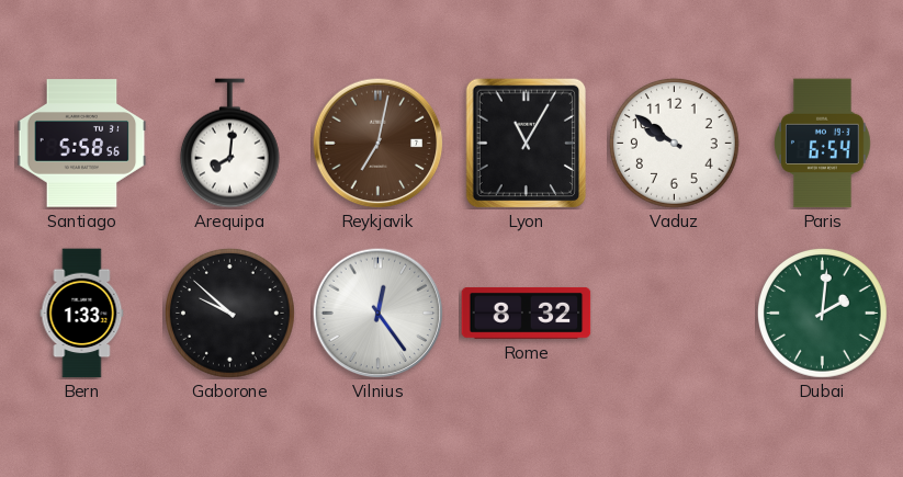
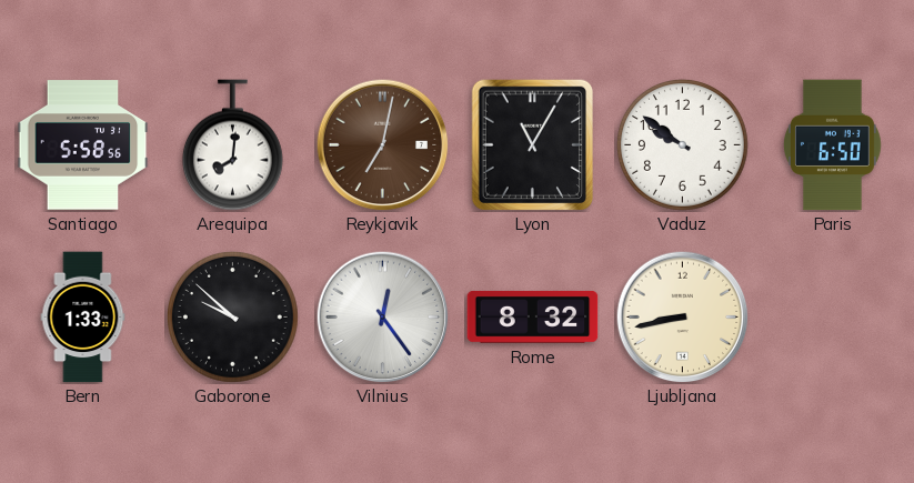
Paris: 6:54 -> 6:50
Ljubljana: none -> 8:43
Dubai: 2:01 -> none
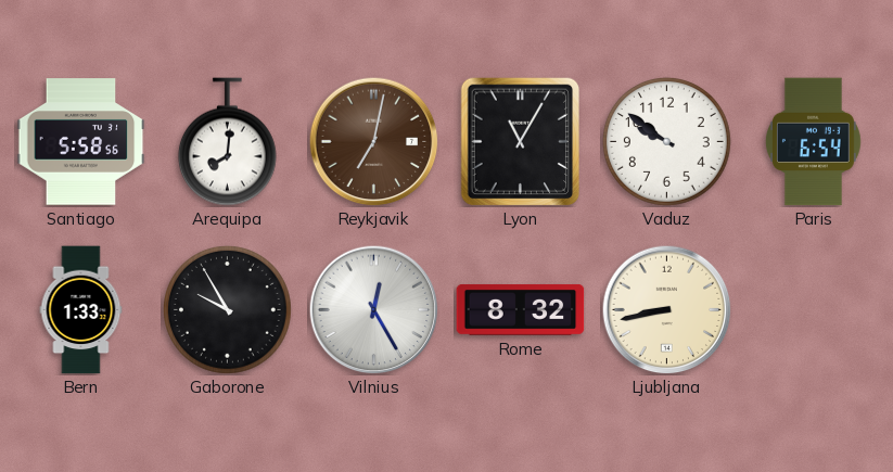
Paris: 6:50 -> 6:54
Gaborone: 9:52 -> 9:55
Vilnius: 12:24 -> 12:25
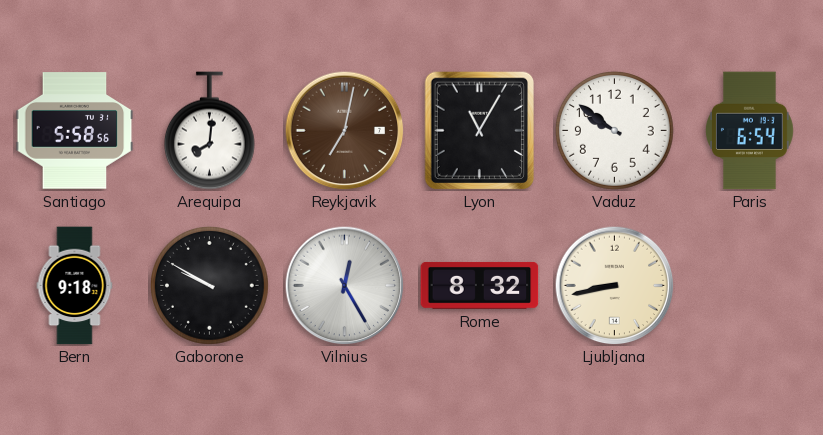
Bern: 1:33 -> 9:18
Gaborone: 9:55 -> 9:50
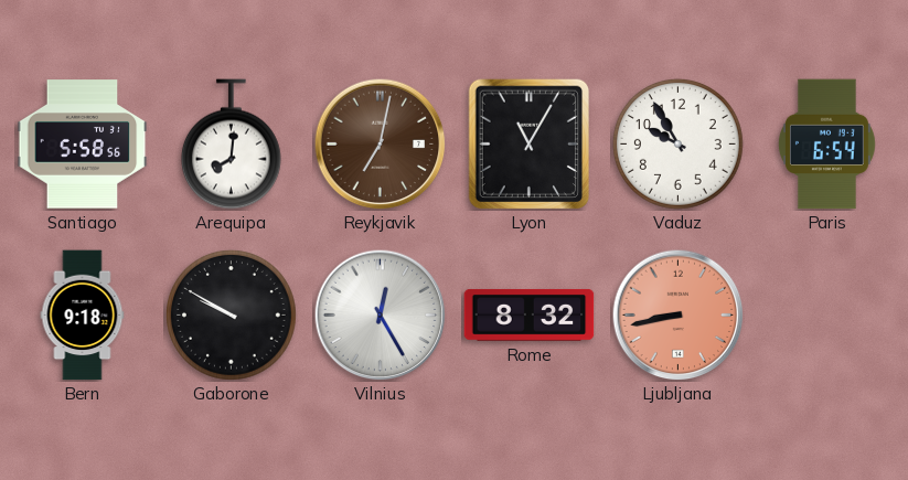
Vaduz: 9:51 -> 9:55
Ljubljana dial: cream -> salmon
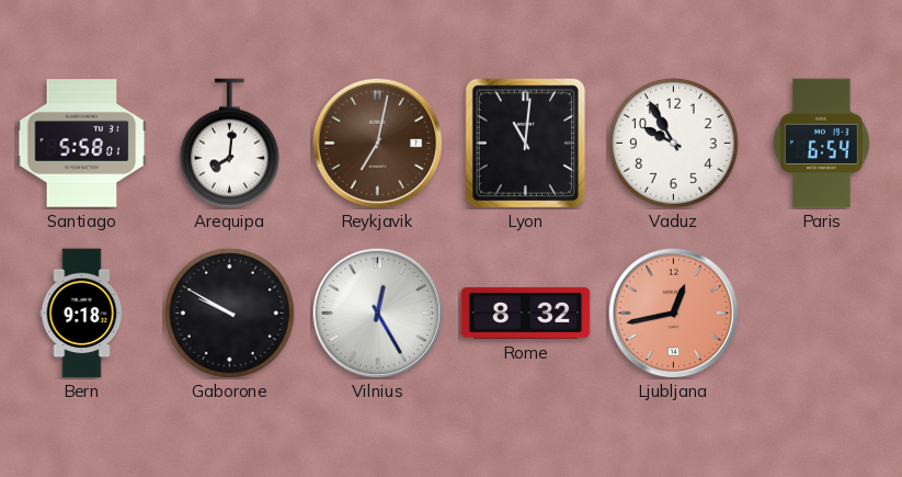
Santiago: 5:58:56 -> 5:58:01
Lyon: 11:05 -> 11:01
Ljubljana: 8:43 -> 12:43
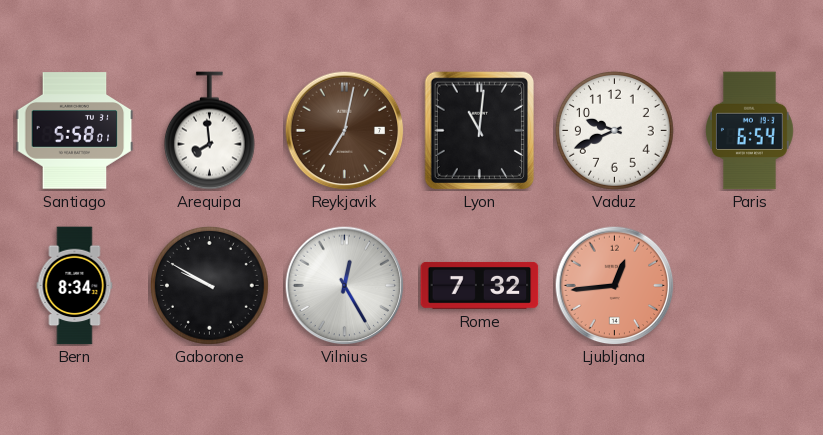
Arequipa: 8:01 -> 7:59
Vaduz: 9:55 -> 9:41
Bern: 9:18 -> 8:34
Rome: 8:32 -> 7:32
Ljubljana: 12:43 -> 12:44
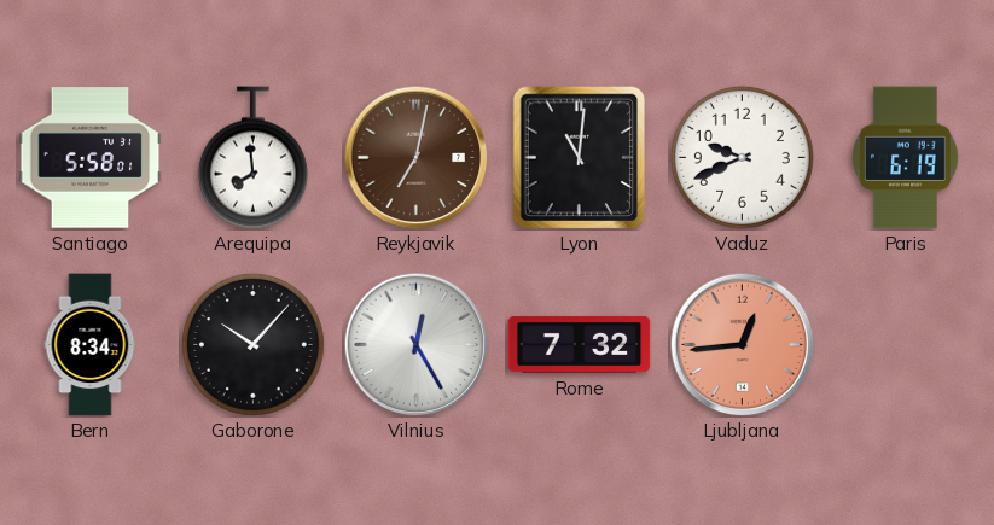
Paris: 6:54 -> 6:19
Gaborone: 9:50 -> 10:07
